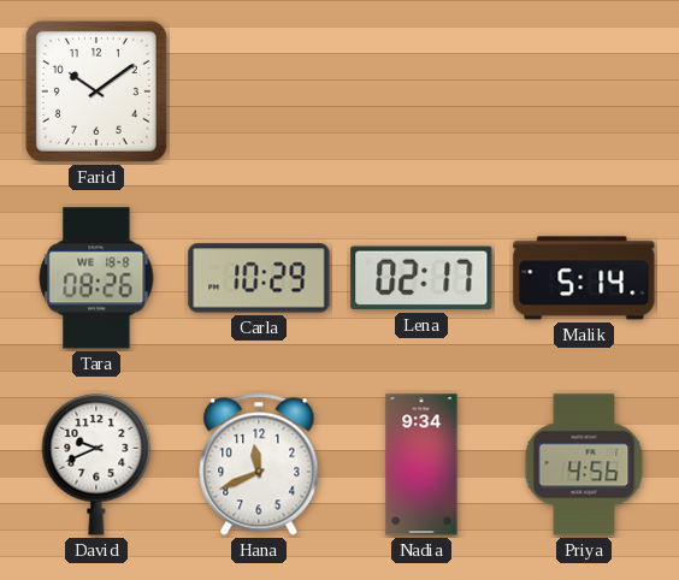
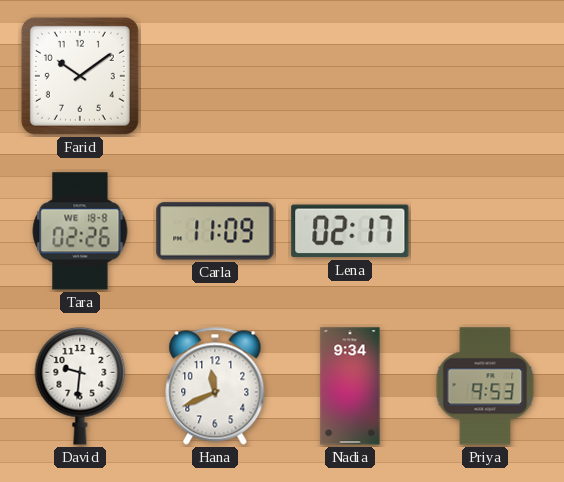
Tara: 08:26 -> 02:26
Carla: 10:29 -> 11:09
Malik: 5:14 -> none
David: 9:41 -> 9:31
Priya: 4:56 -> 9:53
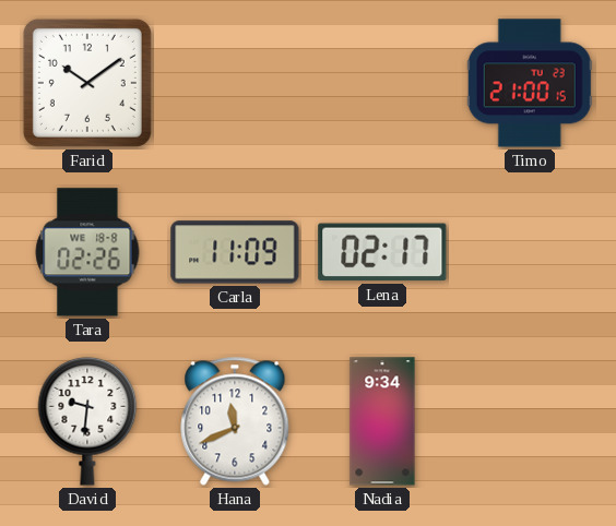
Timo: none -> 21:00
Priya: 9:53 -> none
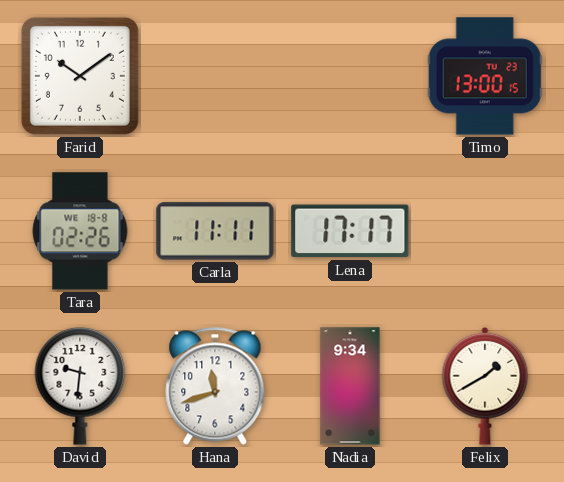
Timo: 21:00 -> 13:00
Carla: 11:09 -> 11:11
Lena: 02:17 -> 17:17
Hana: 11:41 -> 11:42
Felix: none -> 1:40
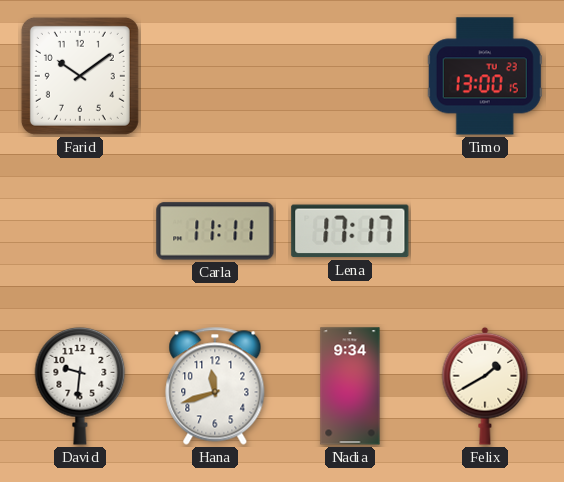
Tara: 02:26 -> none
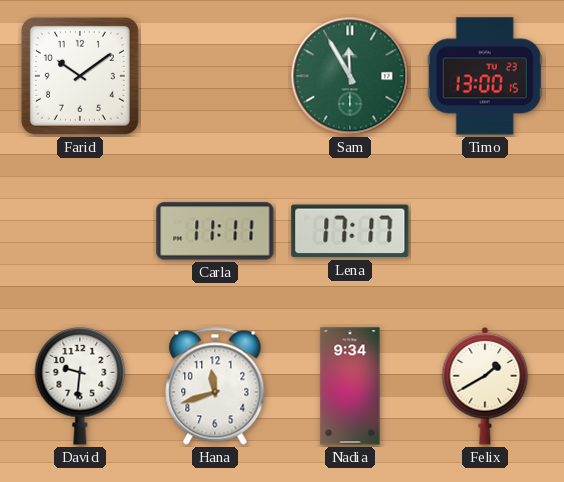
Sam: none -> 11:55
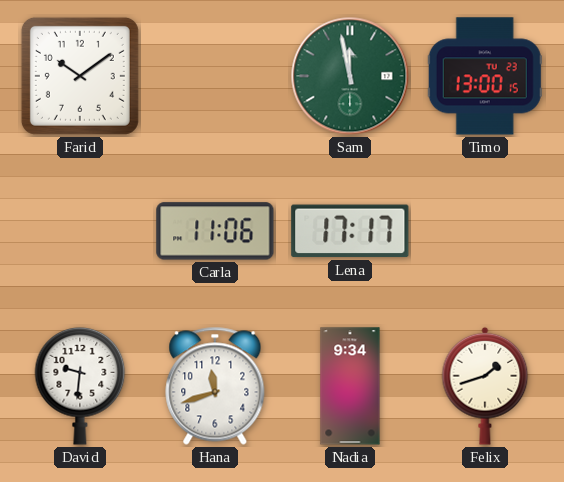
Sam: 11:55 -> 11:58
Carla: 11:11 -> 11:06
Felix: 1:40 -> 1:42
